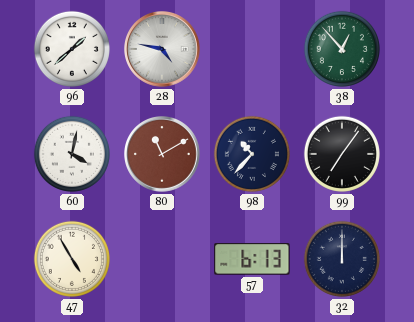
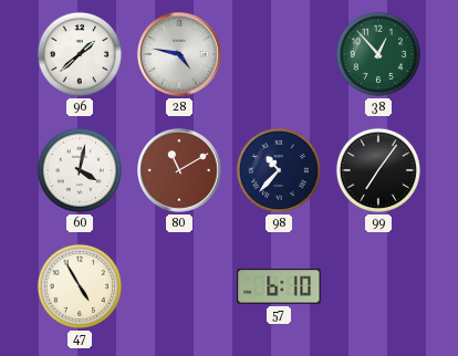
57: 6:13 -> 6:10
32: 12:00 -> none
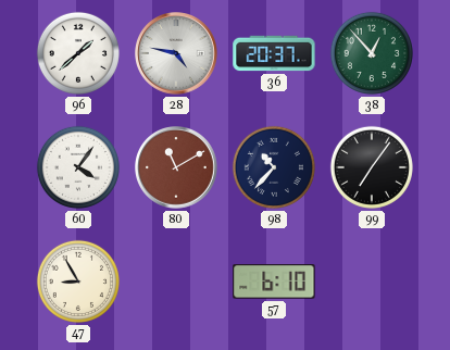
36: none -> 20:37
60: 4:02 -> 4:06
47: 4:55 -> 8:55
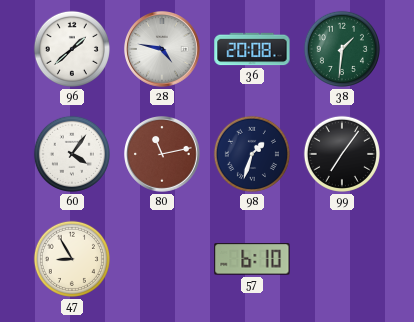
36: 20:37 -> 20:08
38: 12:53 -> 1:31
80: 11:10 -> 11:13
98: 10:37 -> 1:33
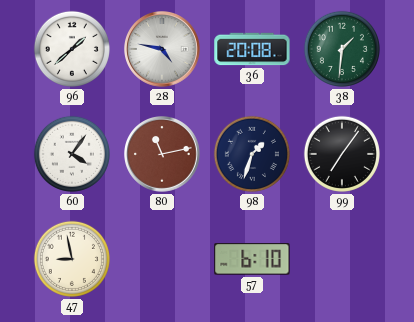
47: 8:55 -> 8:58
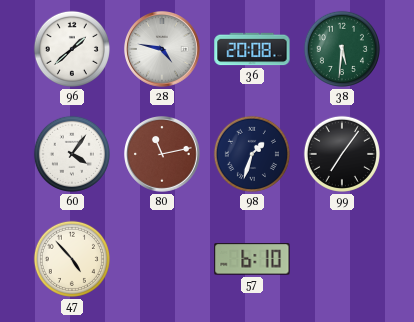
38: 1:31 -> 5:31
47: 8:58 -> 4:53
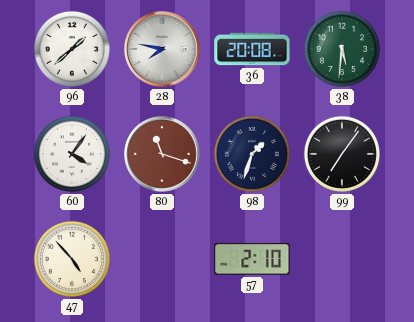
28: 4:47 -> 7:47
80: 11:13 -> 11:18
57: 6:10 -> 2:10
